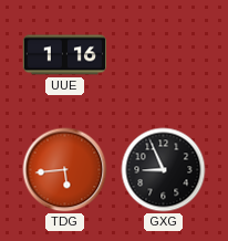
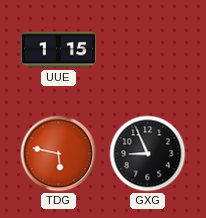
UUE: 1:16 -> 1:15
TDG: 5:44 -> 5:47
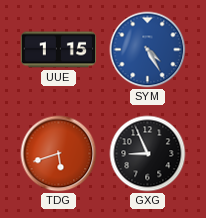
SYM: none -> 4:25
TDG: 5:47 -> 5:42
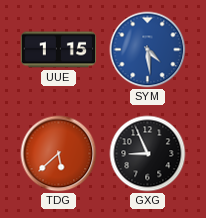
SYM: 4:25 -> 4:29
TDG: 5:42 -> 5:38
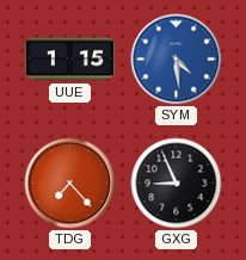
TDG: 5:38 -> 7:23
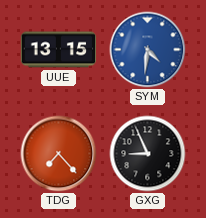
UUE: 1:15 -> 13:15
SYM: 4:29 -> 4:31
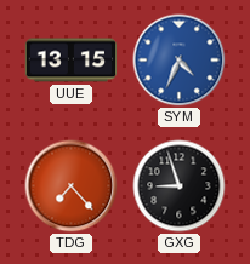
SYM: 4:31 -> 4:34
GXG: 8:56 -> 8:57
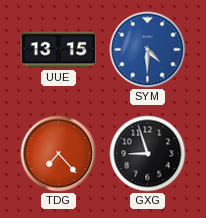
SYM: 4:34 -> 4:30
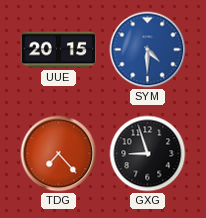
UUE: 13:15 -> 20:15
